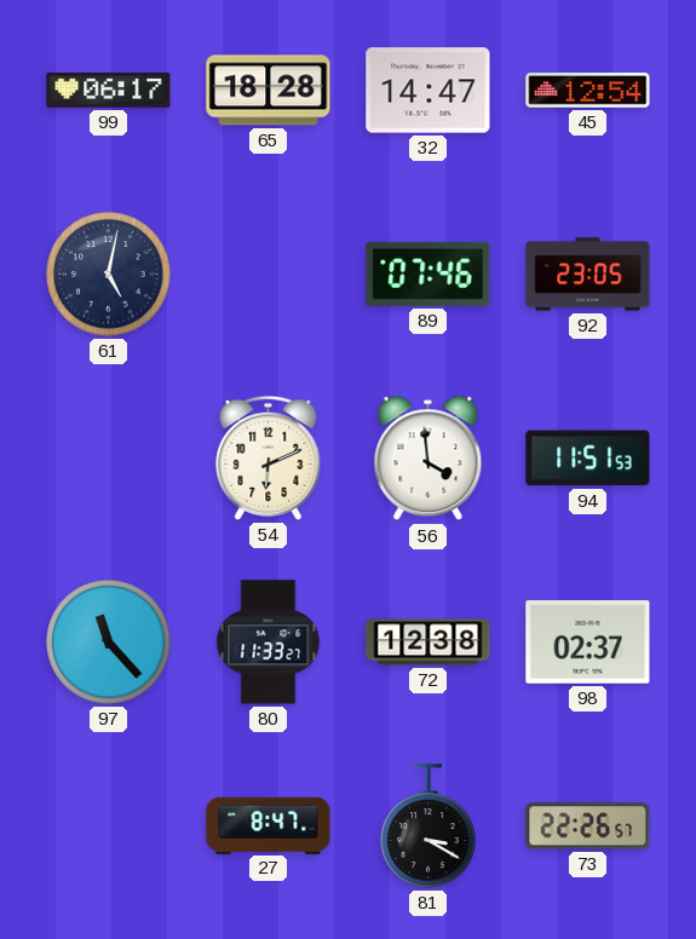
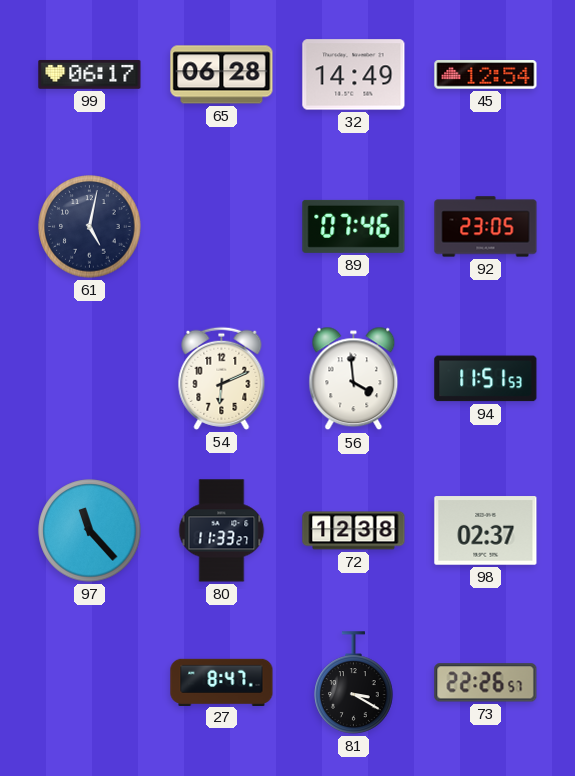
65: 18:28 -> 06:28
32: 14:47 -> 14:49
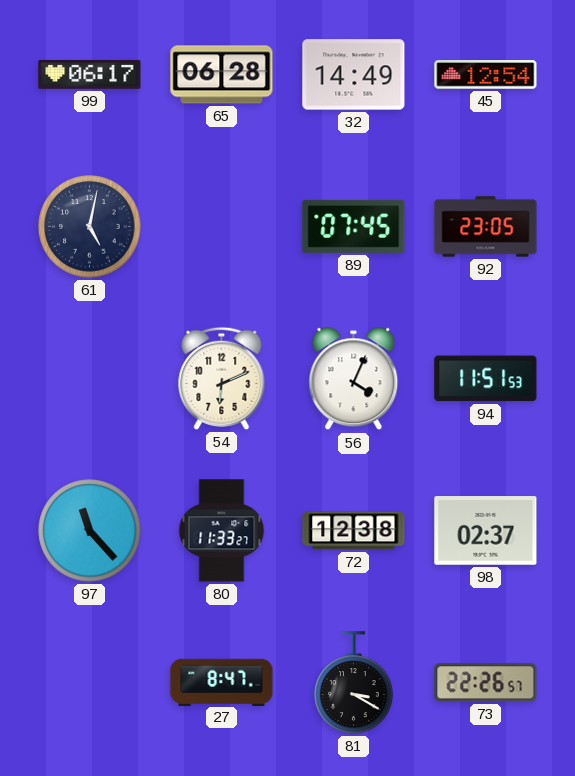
89: 07:46 -> 07:45
56: 3:59 -> 4:04
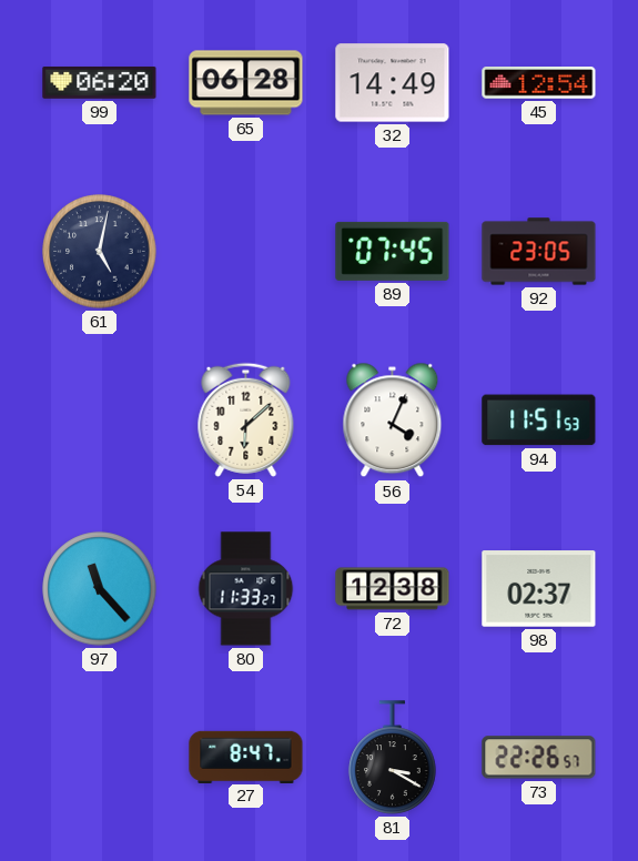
99: 06:17 -> 06:20
54: 6:11 -> 6:08
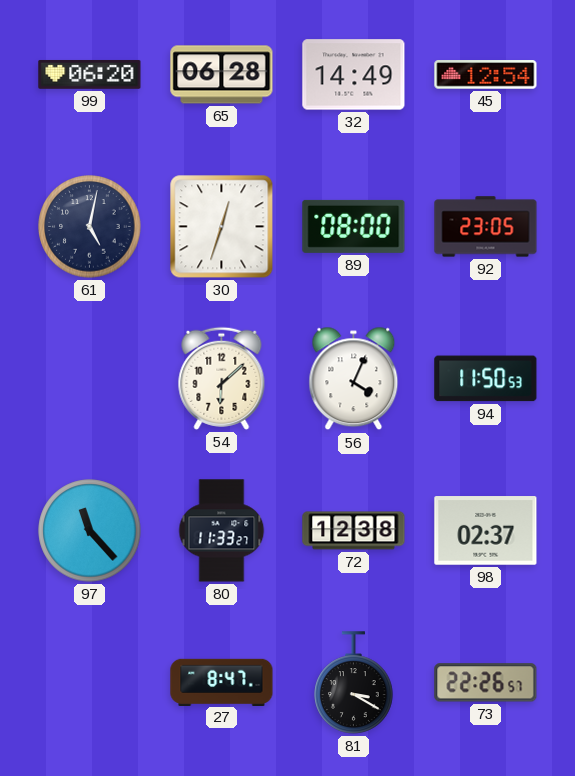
30: none -> 12:33
89: 07:45 -> 08:00
94: 11:51 -> 11:50
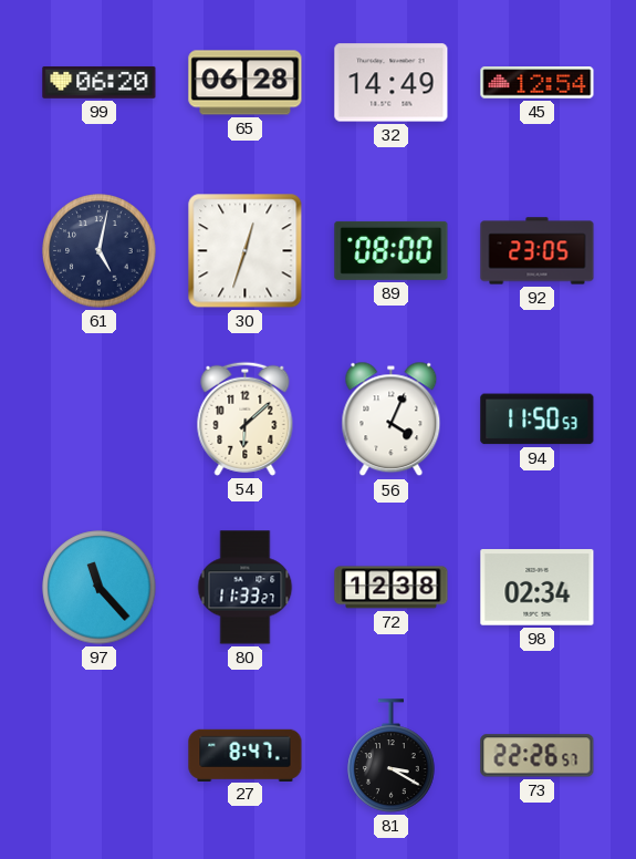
98: 02:37 -> 02:34
